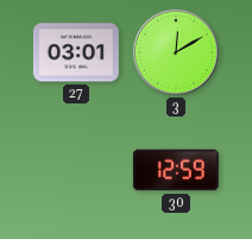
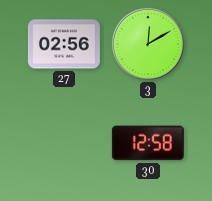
27: 03:01 -> 02:56
30: 12:59 -> 12:58
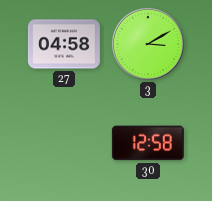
27: 02:56 -> 04:58
3: 12:10 -> 3:10
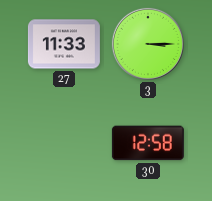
27: 04:58 -> 11:33
3: 3:10 -> 3:15
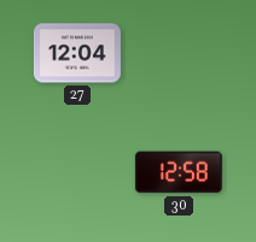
27: 11:33 -> 12:04
3: 3:15 -> none
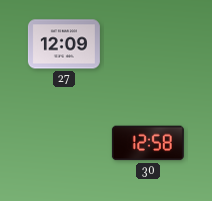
27: 12:04 -> 12:09
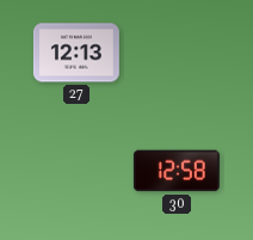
27: 12:09 -> 12:13
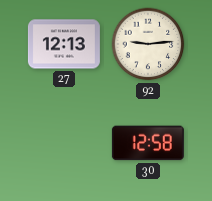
92: none -> 9:14
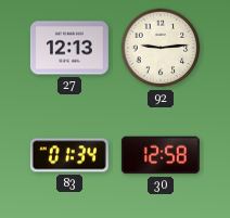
83: none -> 01:34
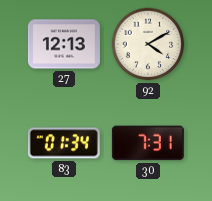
92: 9:14 -> 4:10
30: 12:58 -> 7:31
